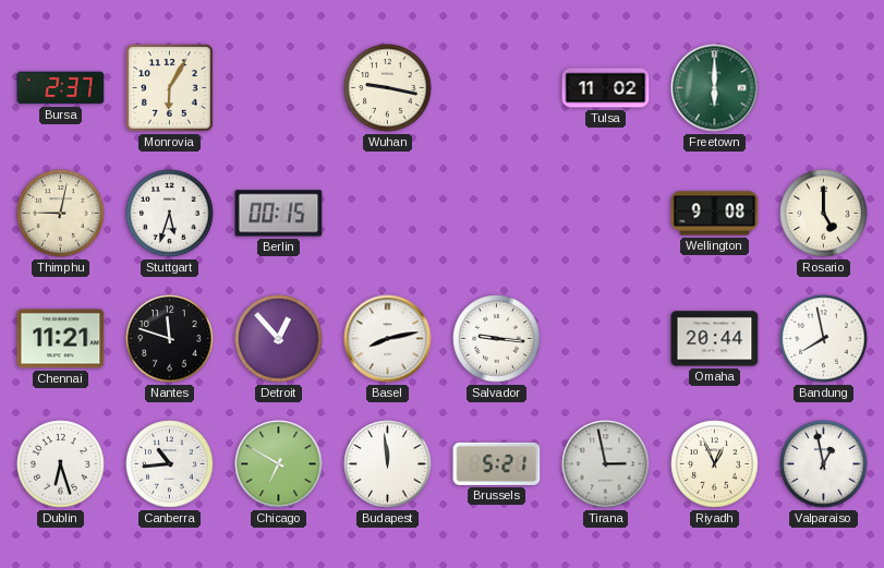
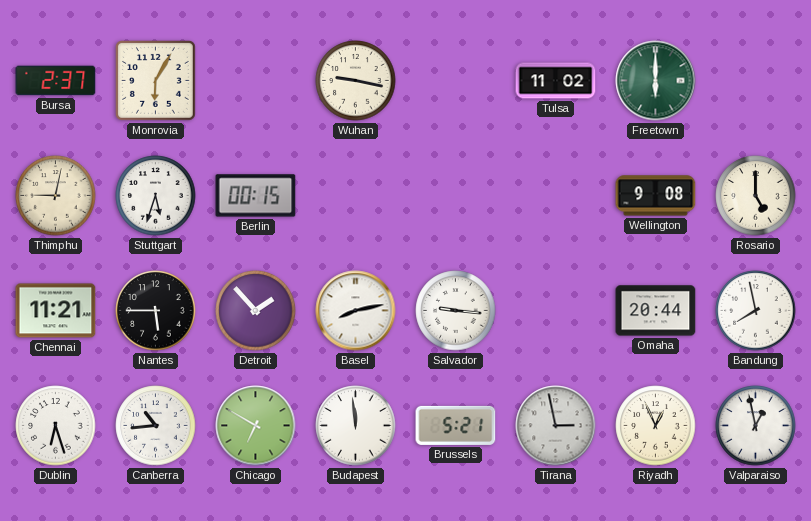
Nantes: 11:48 -> 5:45
Detroit: 12:53 -> 1:53
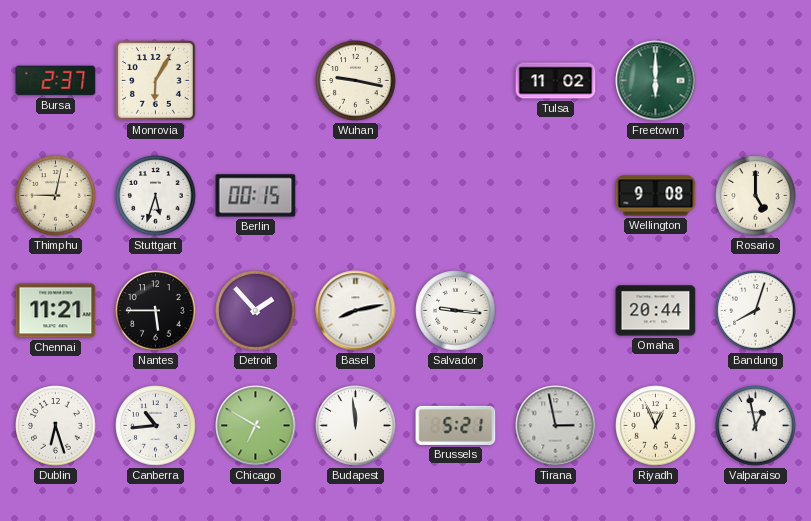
Bandung: 7:58 -> 8:03
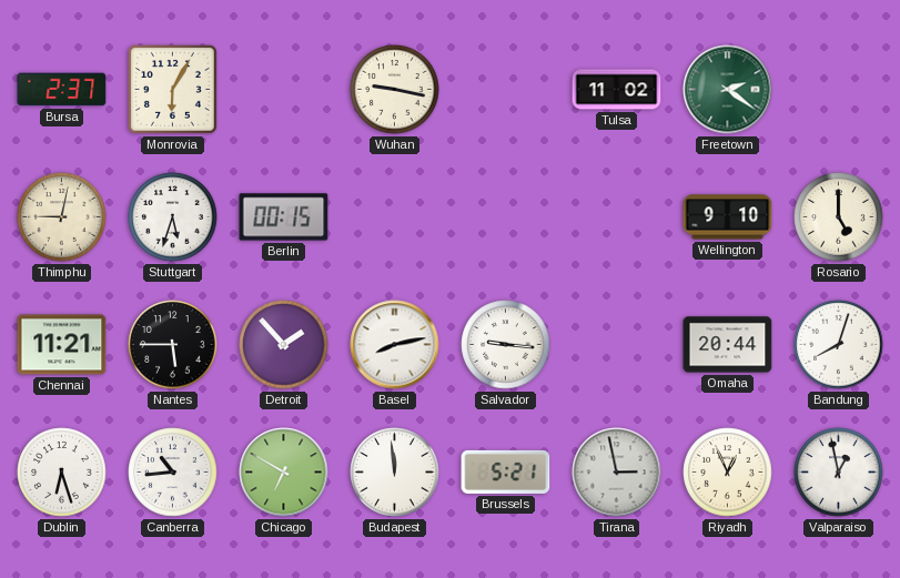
Freetown: 6:00 -> 2:21
Wellington: 9:08 -> 9:10
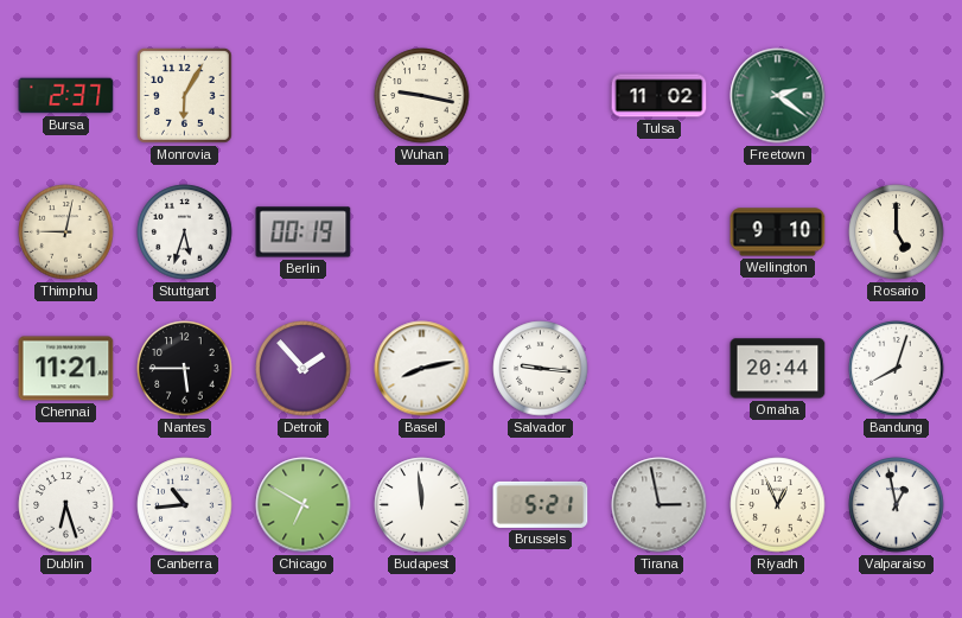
Berlin: 00:15 -> 00:19
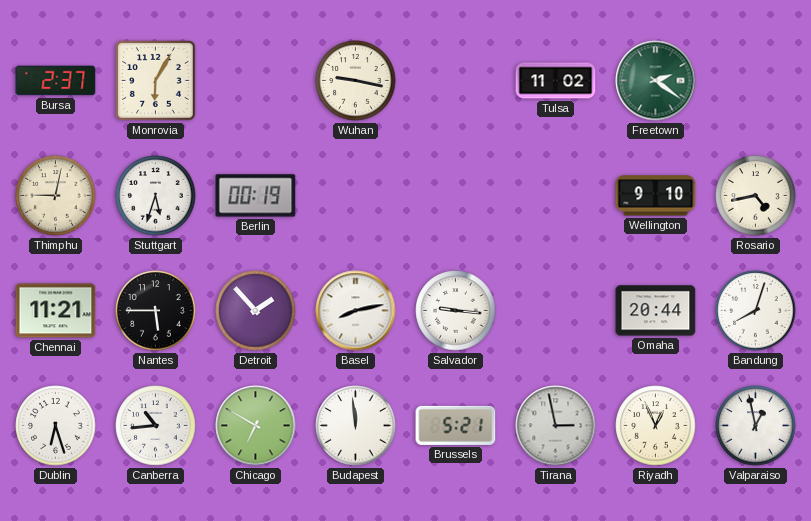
Rosario: 5:00 -> 4:43
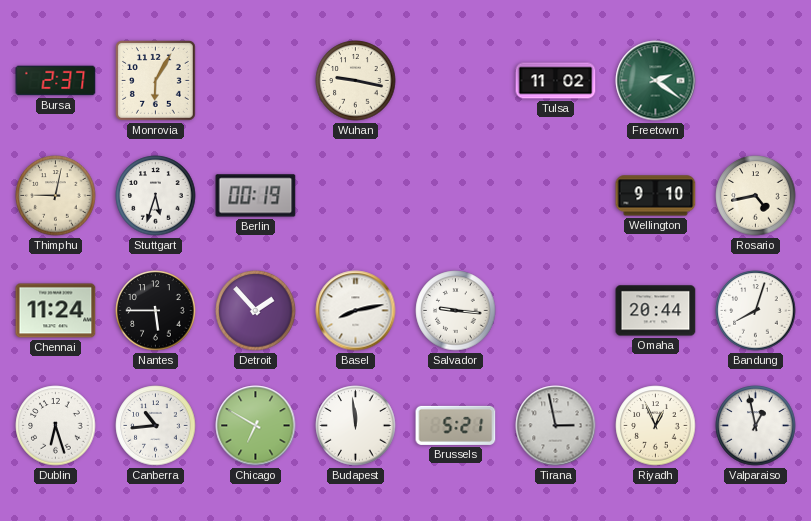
Chennai: 11:21 -> 11:24
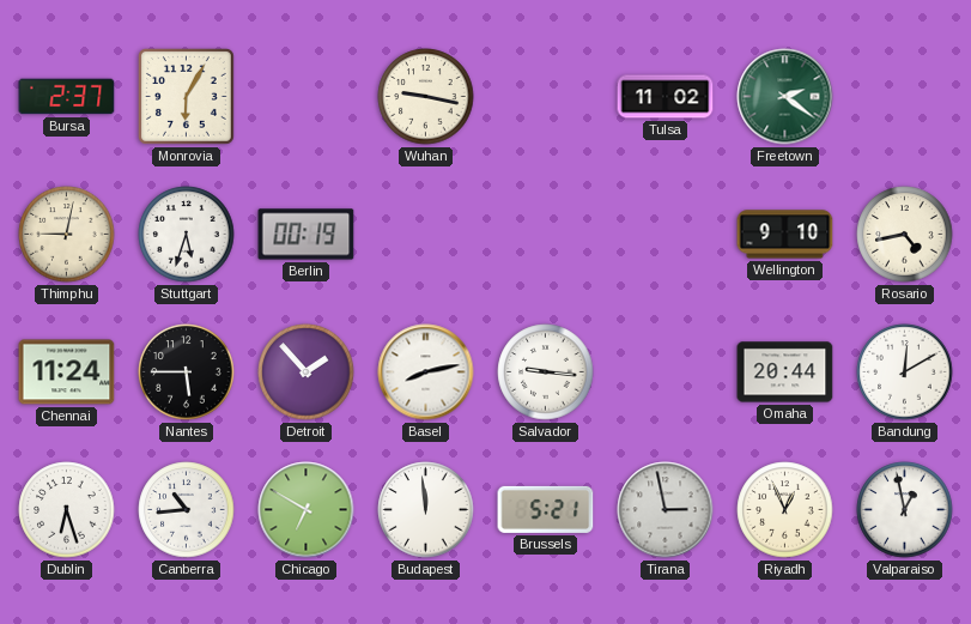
Bandung: 8:03 -> 12:10
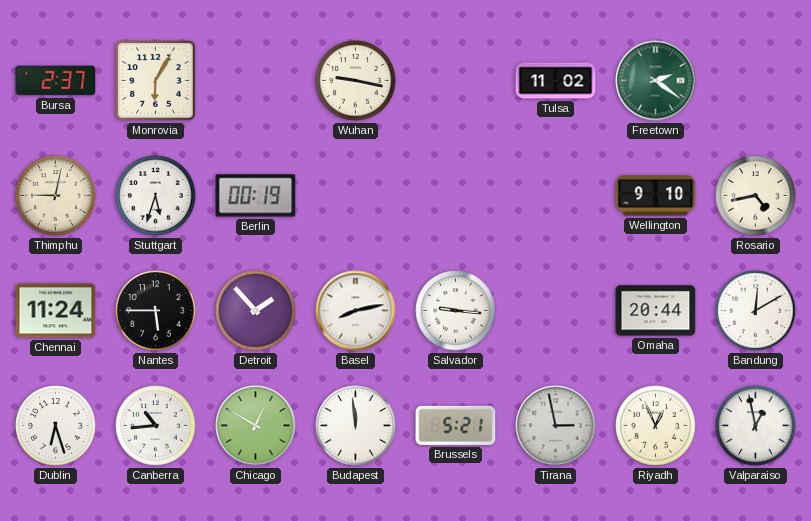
Chicago: 6:50 -> 12:50
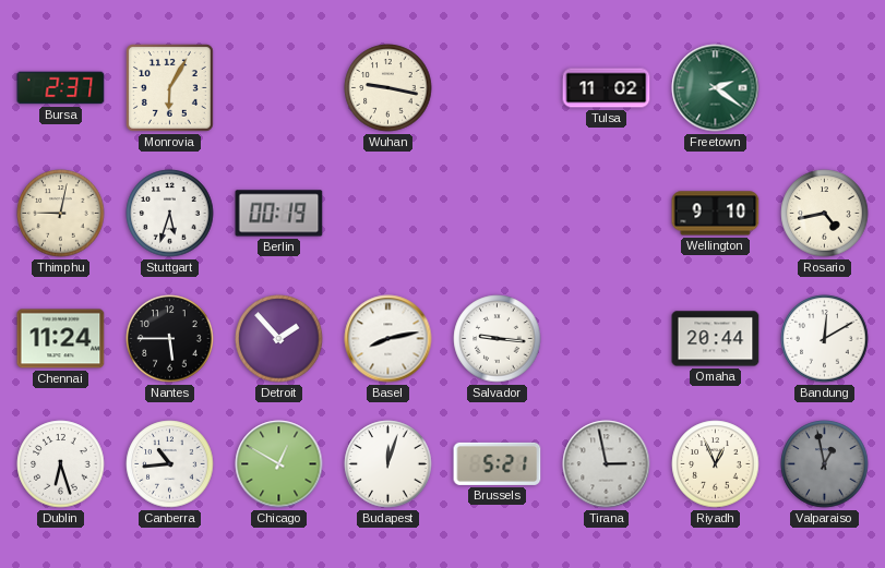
Budapest: 11:59 -> 12:03
Valparaiso dial: white -> grey
